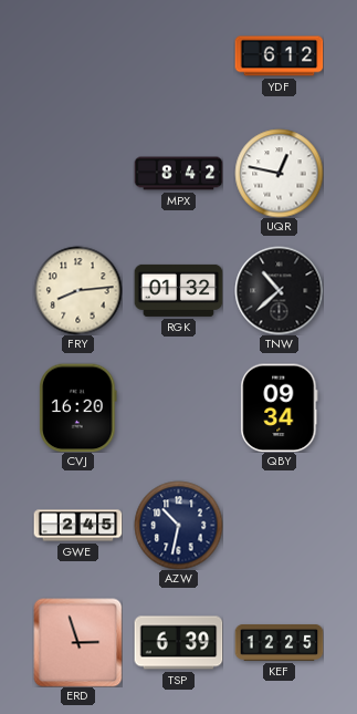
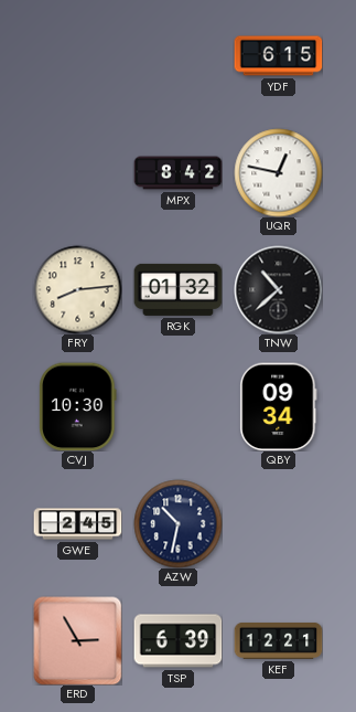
YDF: 6:12 -> 6:15
CVJ: 16:20 -> 10:30
ERD: 2:57 -> 2:55
KEF: 12:25 -> 12:21
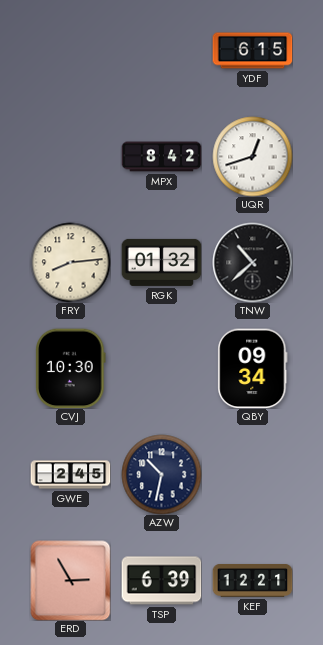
UQR: 12:47 -> 12:42
